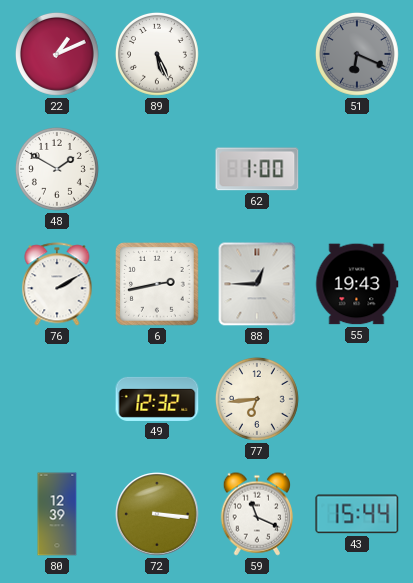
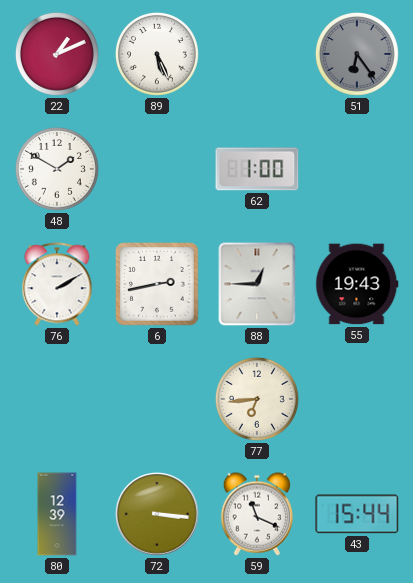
51: 6:19 -> 6:24
49: 12:32 -> none
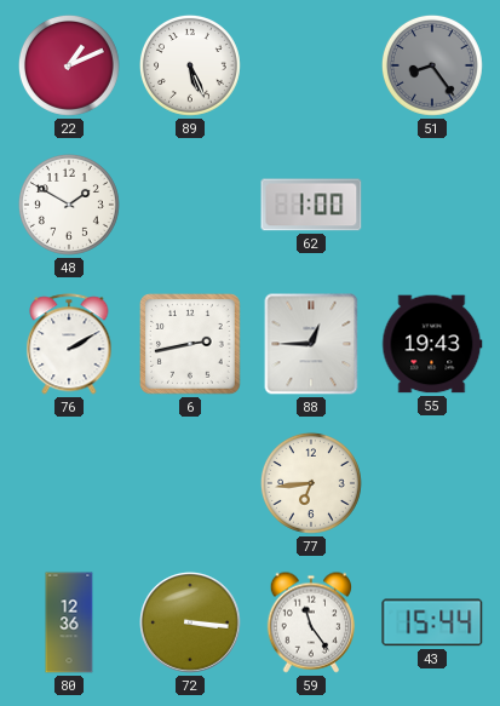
51: 6:24 -> 8:24
80: 12:39 -> 12:36
59: 11:19 -> 11:24
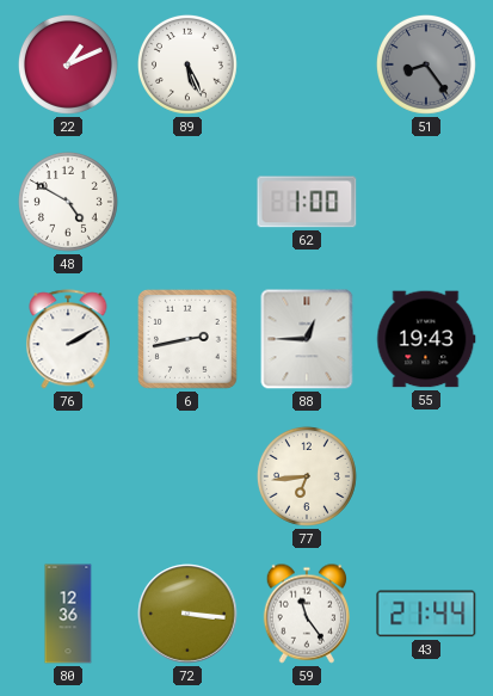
48: 1:50 -> 4:50
43: 15:44 -> 21:44
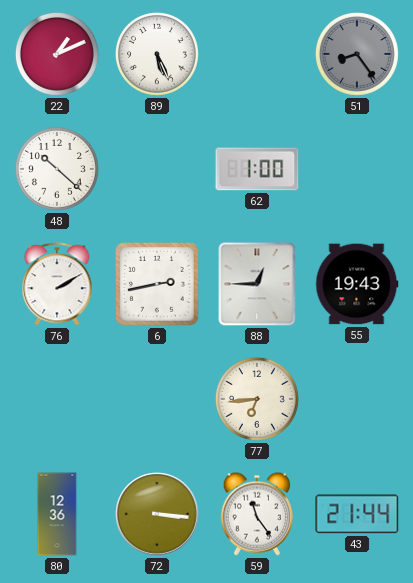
48: 4:50 -> 10:22
